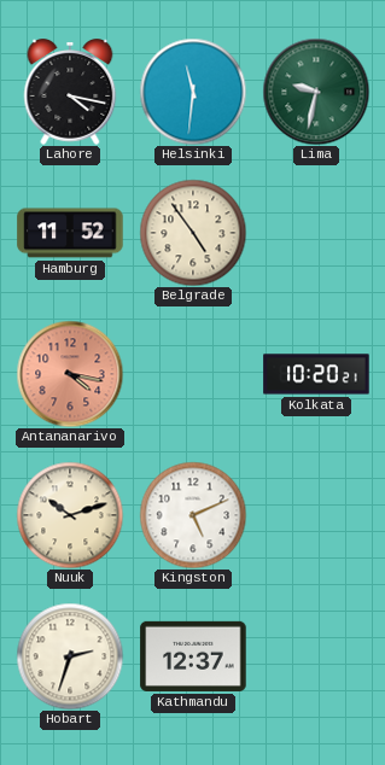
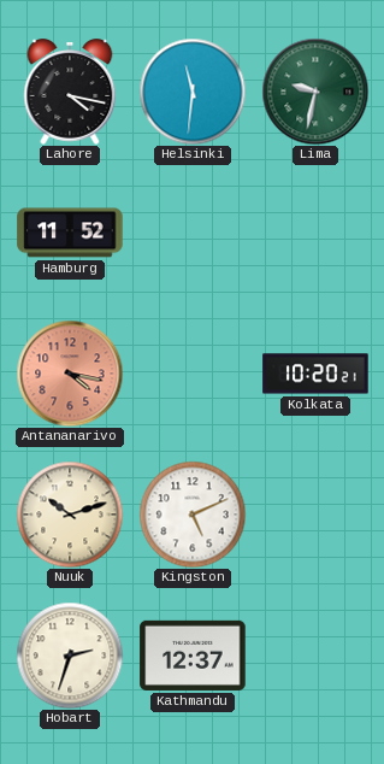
Belgrade: 4:54 -> none
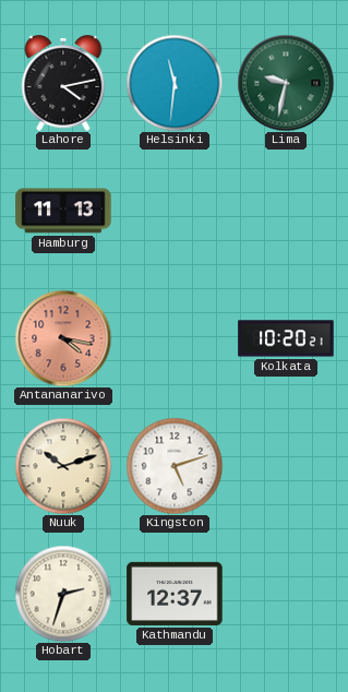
Lahore: 4:17 -> 4:13
Hamburg: 11:52 -> 11:13
Kingston: 5:11 -> 5:12
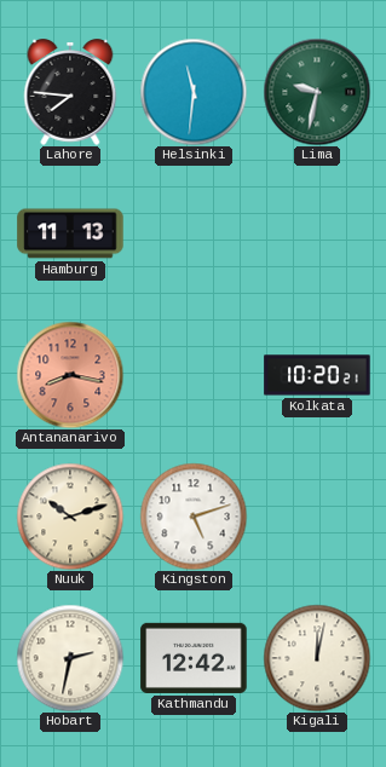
Lahore: 4:13 -> 7:46
Antananarivo: 4:17 -> 8:17
Hobart: 2:33 -> 2:32
Kathmandu: 12:37 -> 12:42
Kigali: none -> 12:02
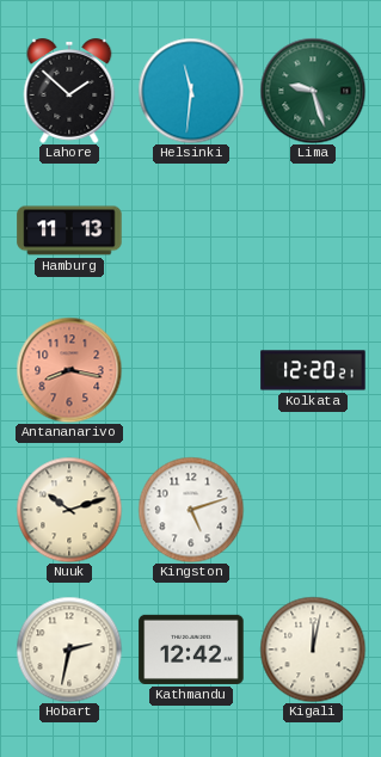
Lahore: 7:46 -> 1:52
Lima: 9:32 -> 9:27
Kolkata: 10:20 -> 12:20
